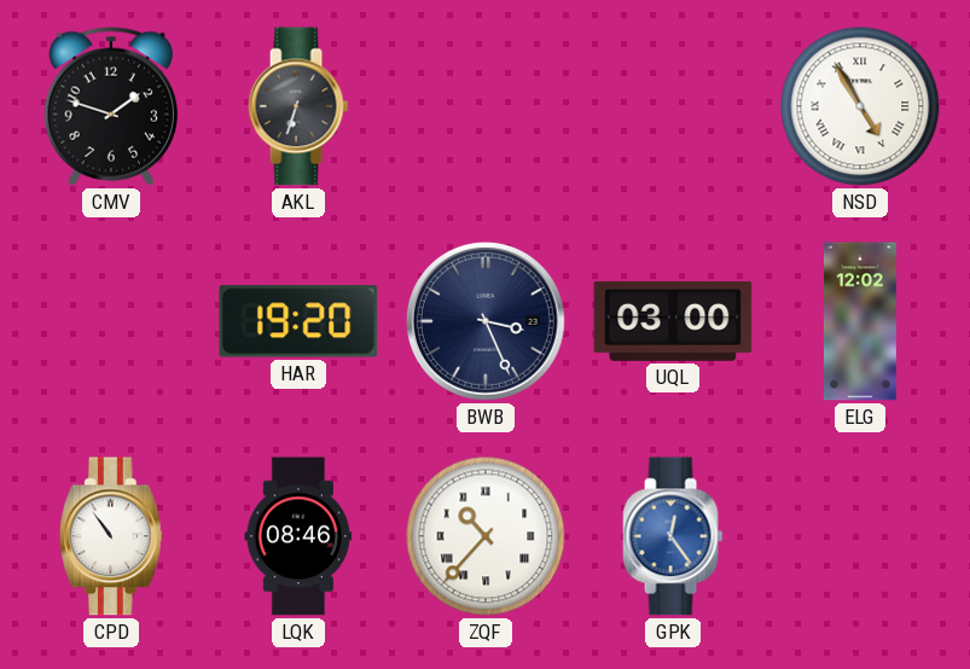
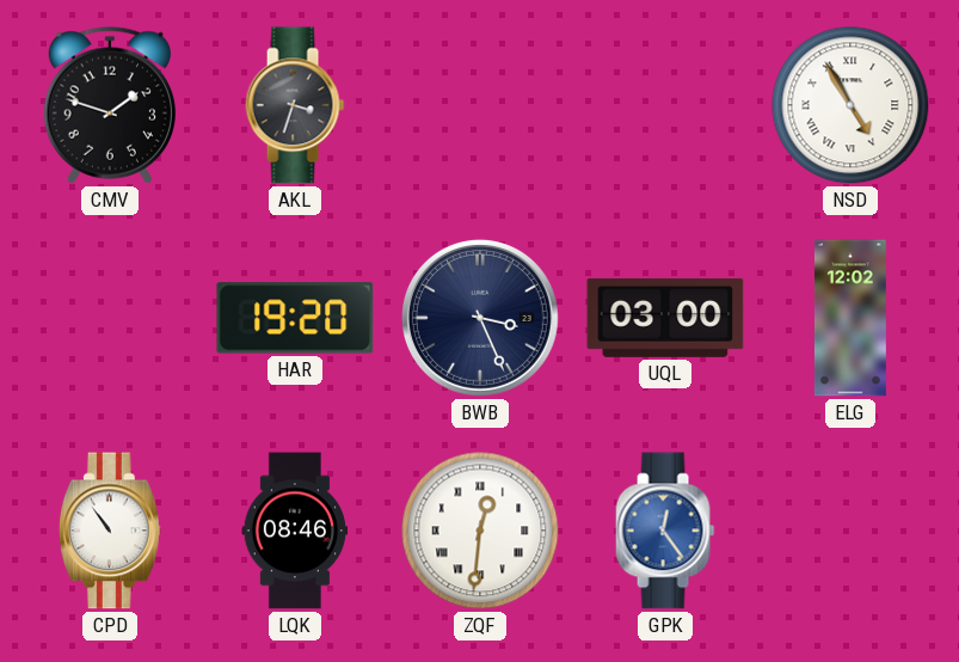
AKL: 6:33 -> 3:33
ZQF: 10:37 -> 12:31
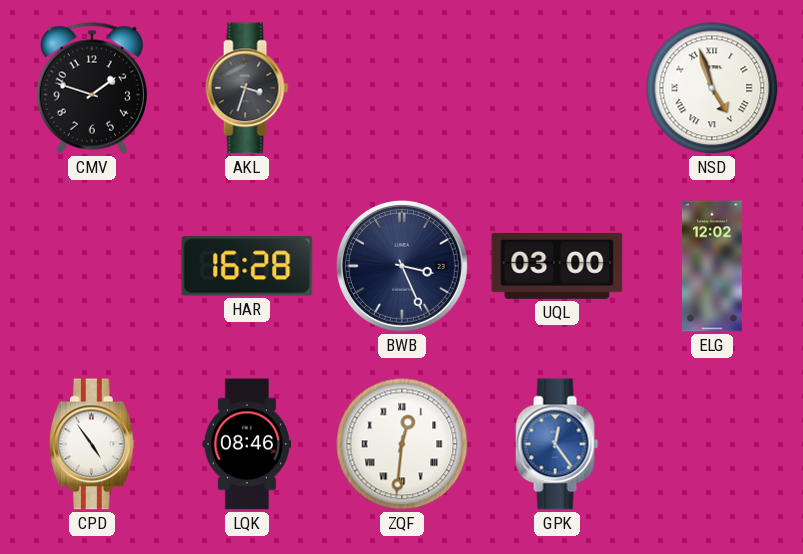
NSD: 4:55 -> 4:57
HAR: 19:20 -> 16:28
CPD: 10:54 -> 4:54
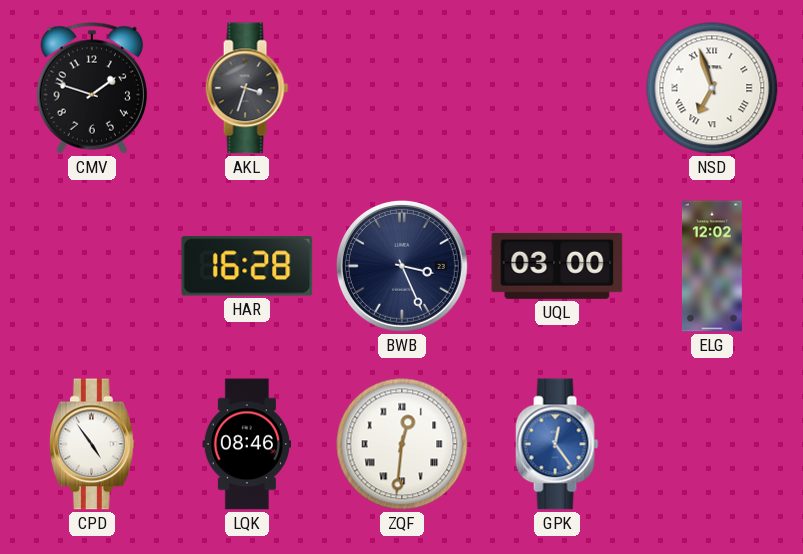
NSD: 4:57 -> 6:57
